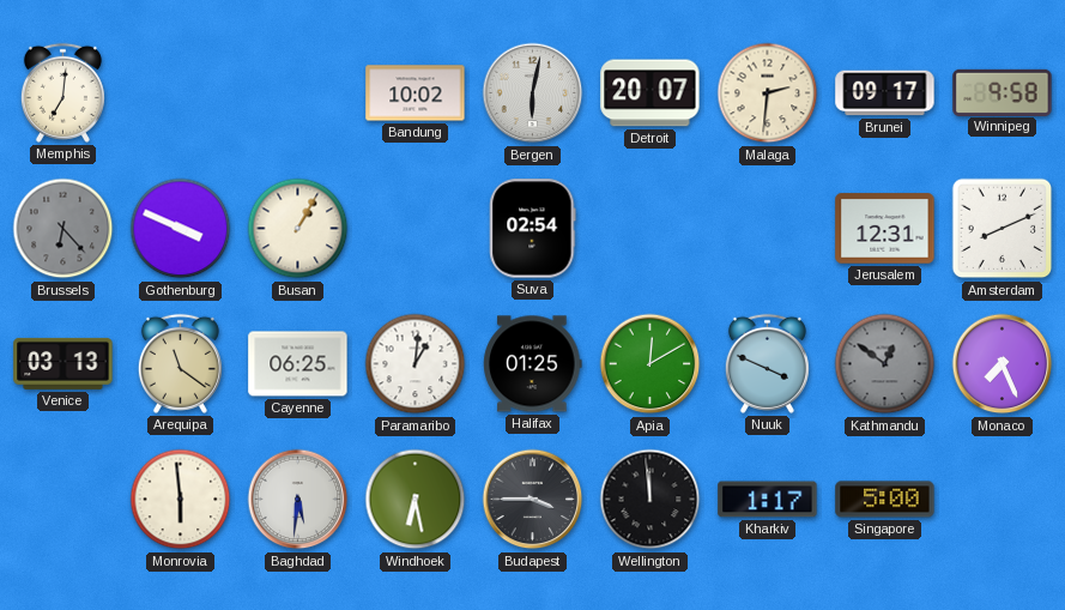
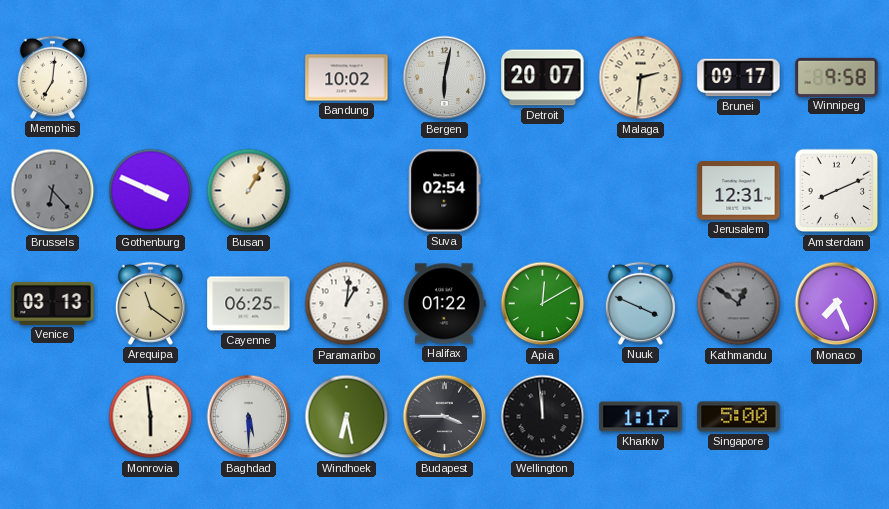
Halifax: 01:25 -> 01:22
Baghdad: 5:31 -> 5:30
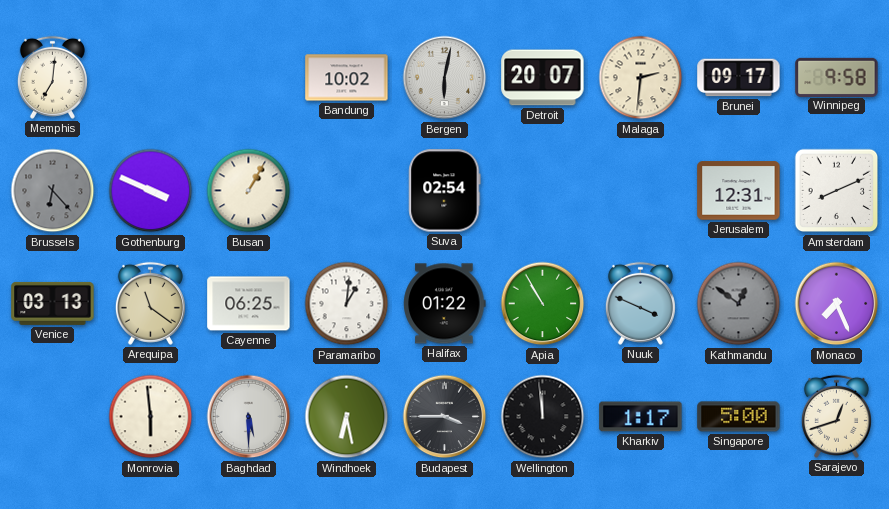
Apia: 12:10 -> 10:55
Sarajevo: none -> 12:42
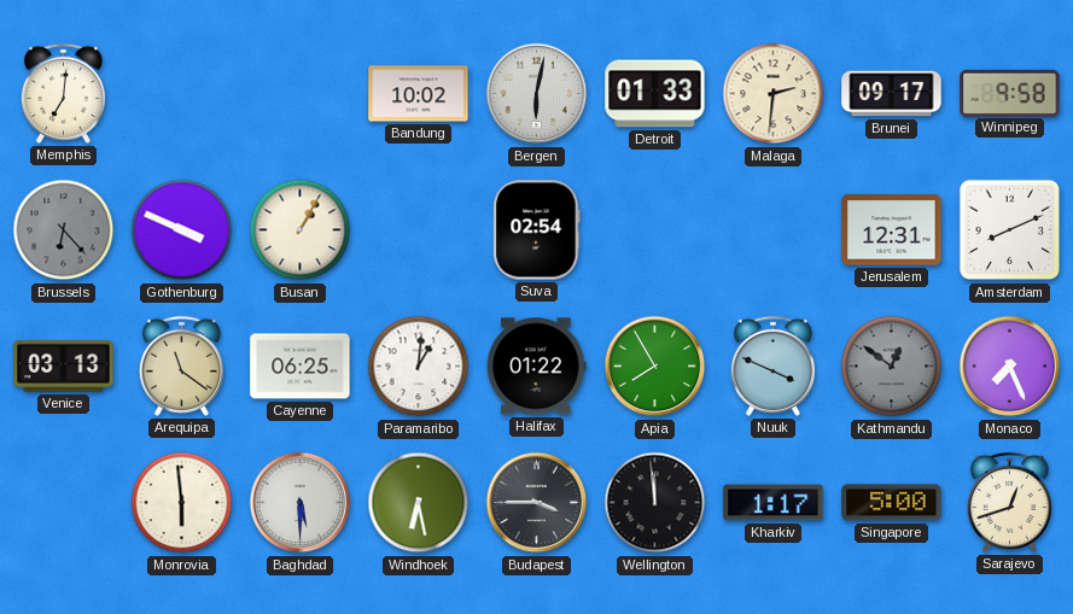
Detroit: 20:07 -> 01:33
Apia: 10:55 -> 7:55
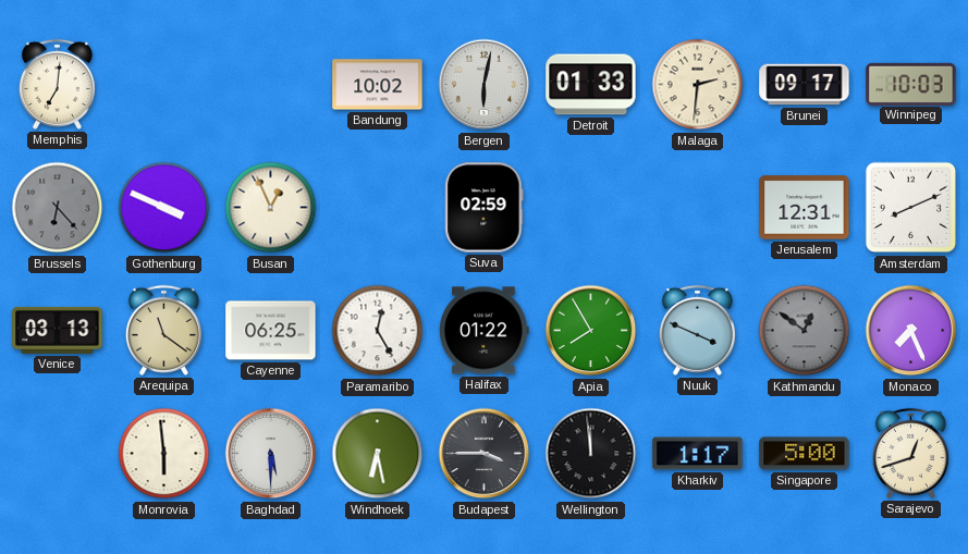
Winnipeg: 9:58 -> 10:03
Busan: 1:05 -> 12:56
Suva: 02:54 -> 02:59
Paramaribo: 1:01 -> 12:25
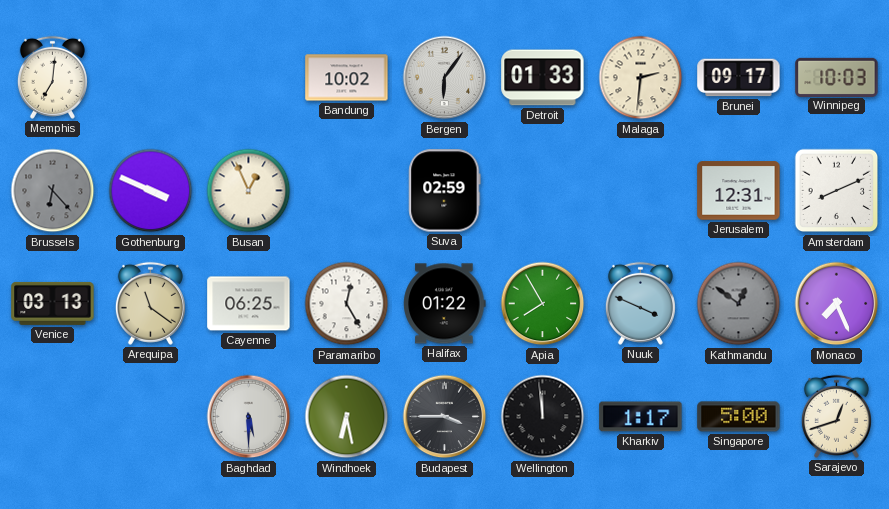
Bergen: 6:02 -> 6:06
Monrovia: 5:59 -> none
